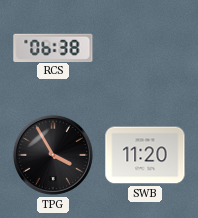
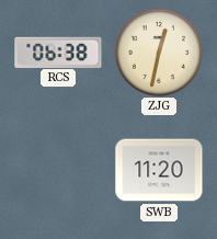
ZJG: none -> 12:32
TPG: 3:55 -> none
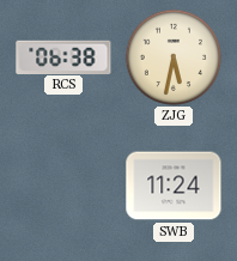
ZJG: 12:32 -> 5:32
SWB: 11:20 -> 11:24
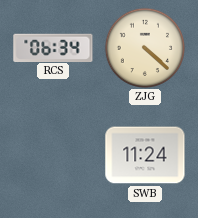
RCS: 06:38 -> 06:34
ZJG: 5:32 -> 4:22
